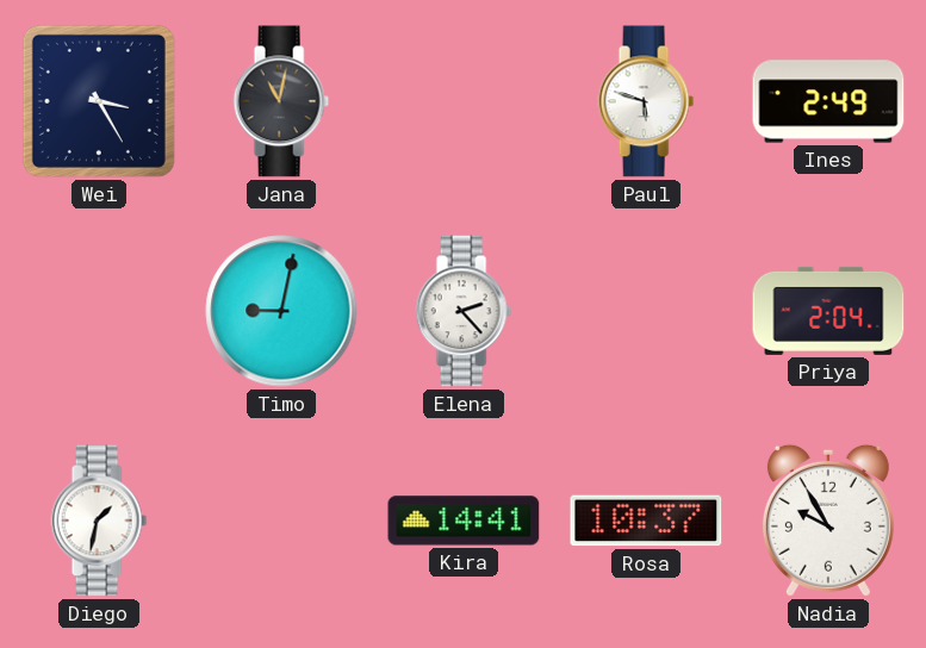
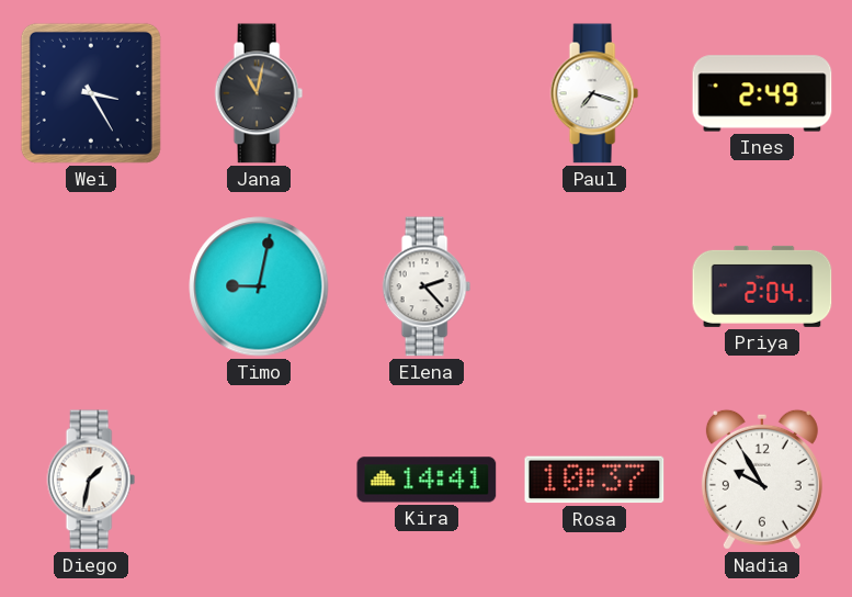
Paul: 5:48 -> 7:18
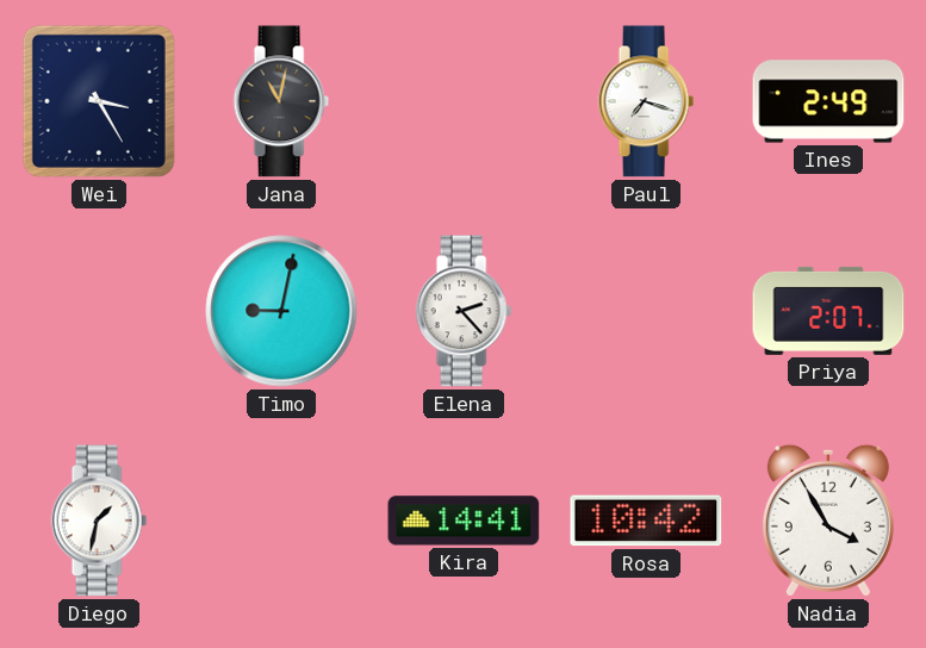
Priya: 2:04 -> 2:07
Rosa: 10:37 -> 10:42
Nadia: 9:55 -> 3:55
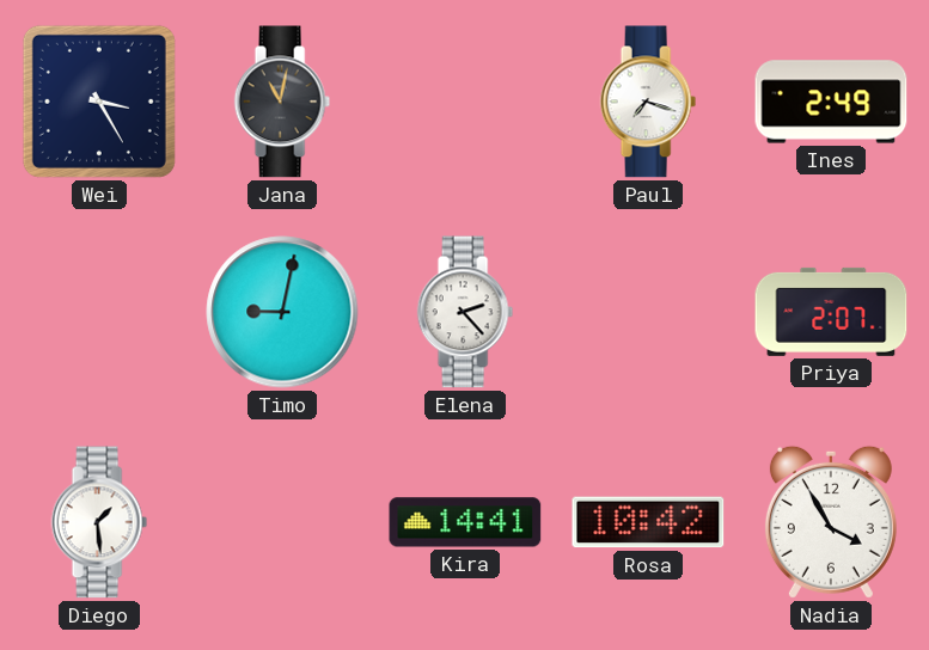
Diego: 1:32 -> 1:29
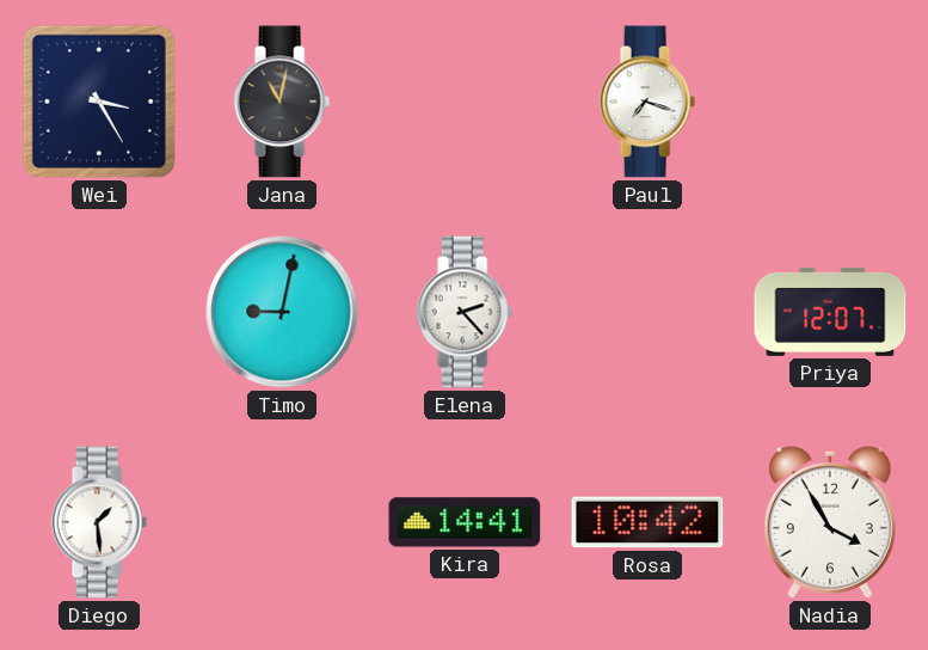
Ines: 2:49 -> none
Priya: 2:07 -> 12:07
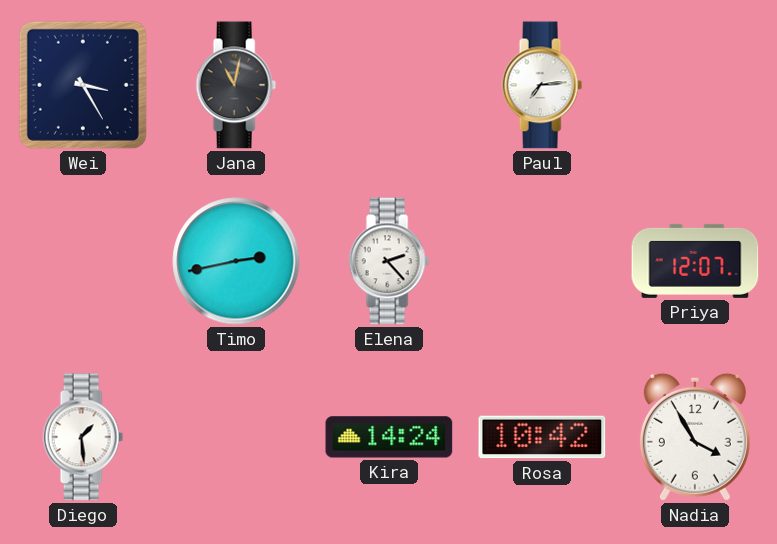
Paul: 7:18 -> 7:14
Timo: 9:02 -> 2:43
Kira: 14:41 -> 14:24
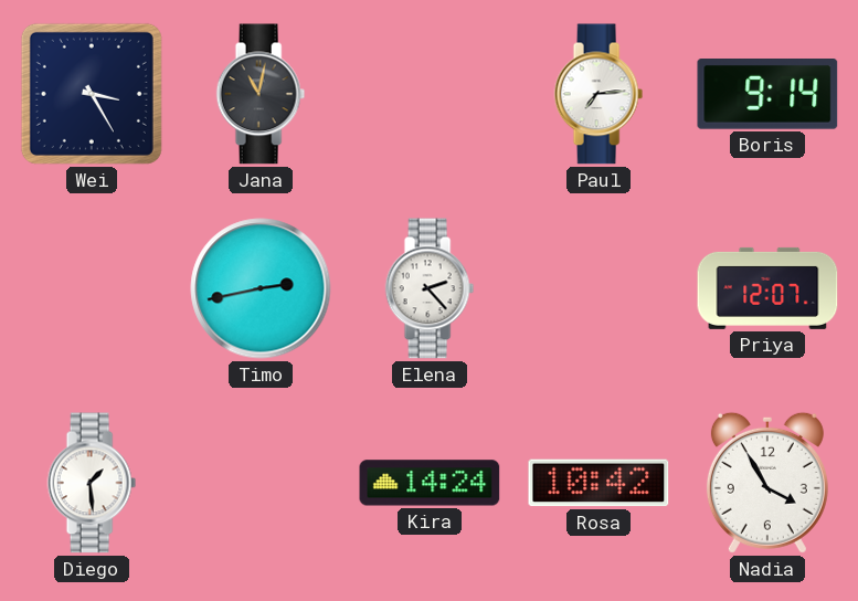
Boris: none -> 9:14
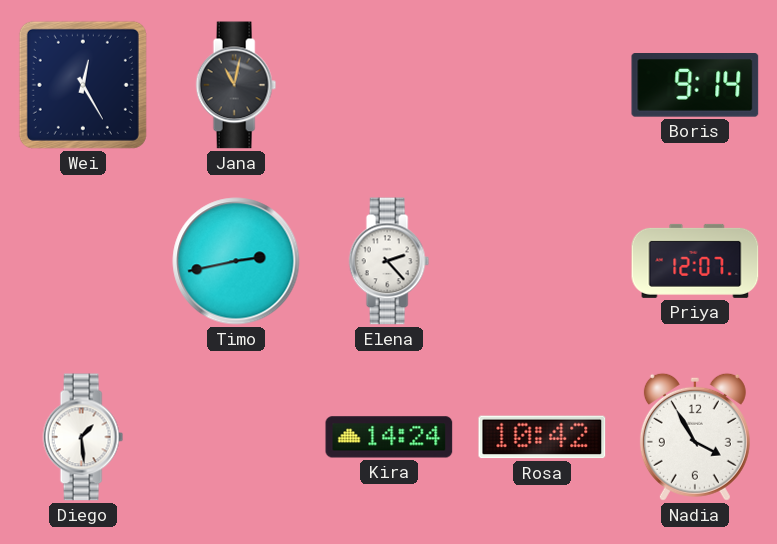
Wei: 3:25 -> 12:25
Paul: 7:14 -> none
